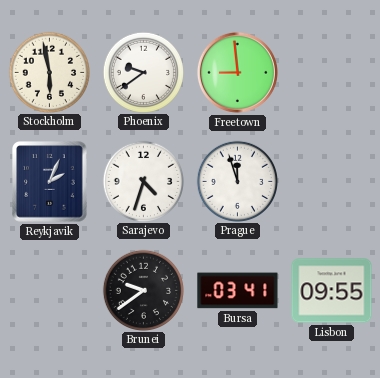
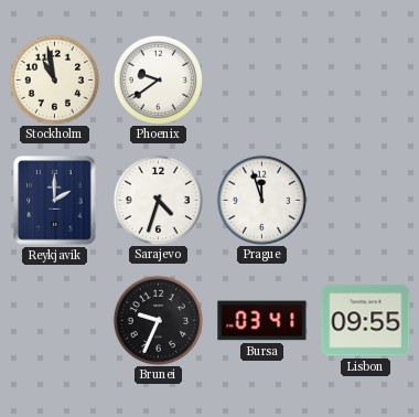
Stockholm: 5:58 -> 10:58
Freetown: 8:59 -> none
Reykjavik: 2:04 -> 2:00
Brunei: 9:39 -> 9:34
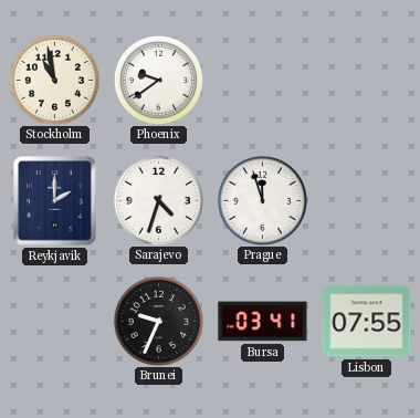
Lisbon: 09:55 -> 07:55
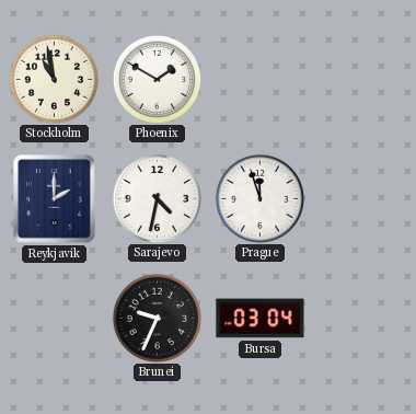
Phoenix: 9:39 -> 1:50
Sarajevo: 4:33 -> 4:32
Bursa: 03:41 -> 03:04
Lisbon: 07:55 -> none
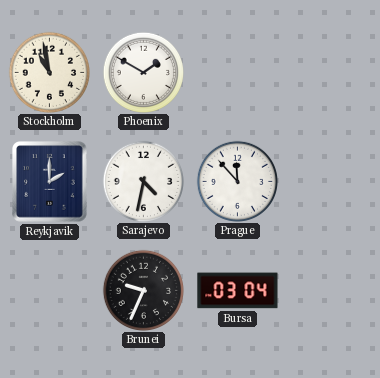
Prague: 11:57 -> 11:53
